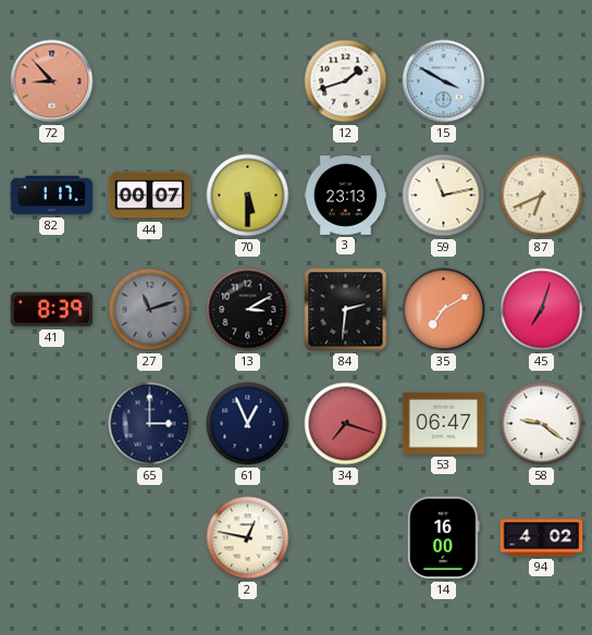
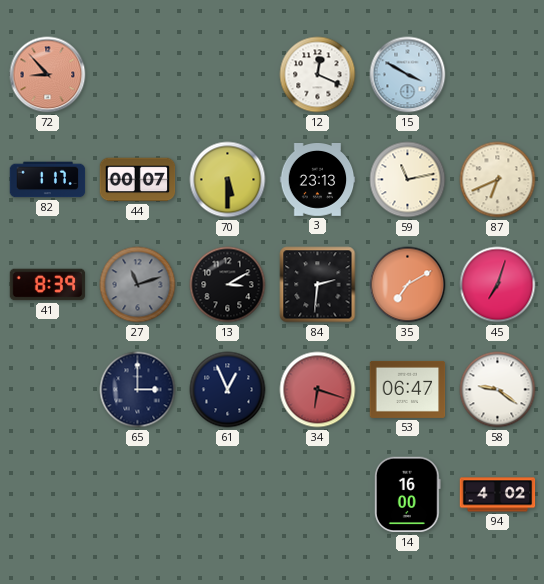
12: 1:42 -> 12:19
34: 7:18 -> 6:18
2: 12:47 -> none
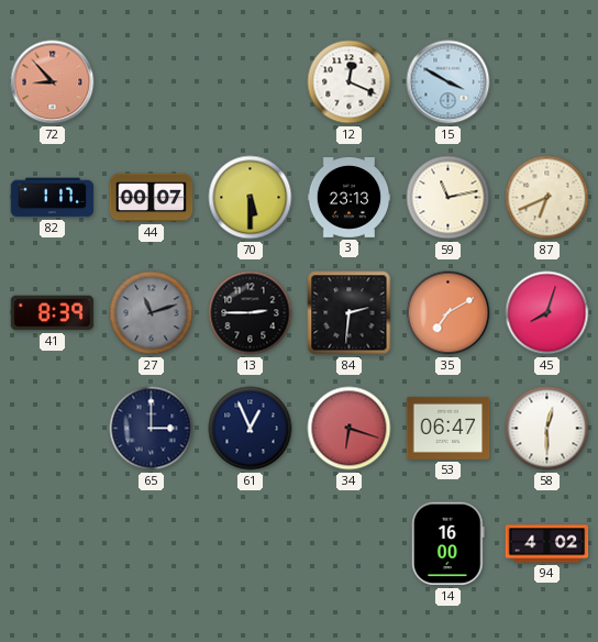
13: 3:10 -> 2:45
45: 7:03 -> 8:03
58: 9:21 -> 12:30
